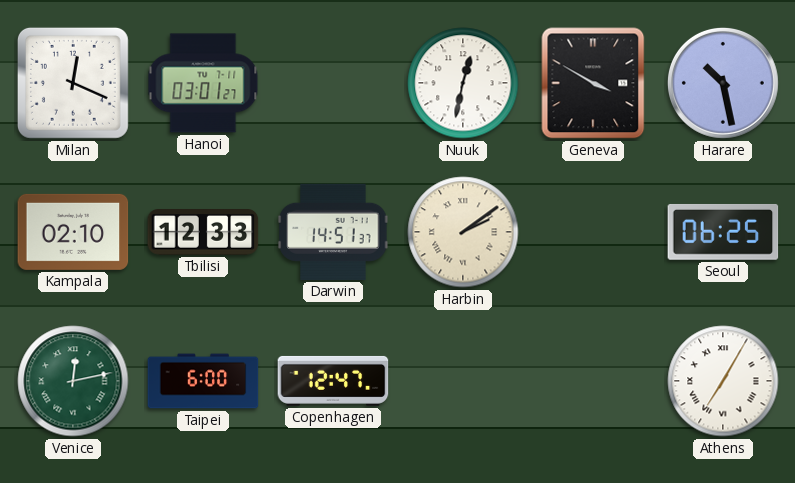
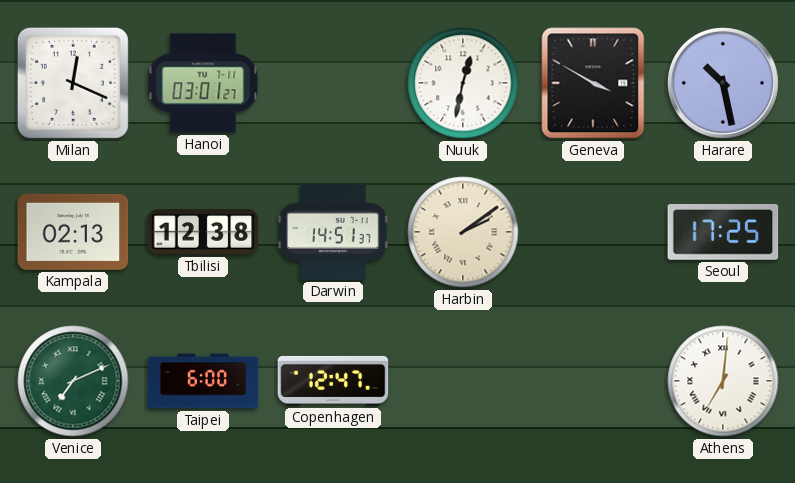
Kampala: 02:10 -> 02:13
Tbilisi: 12:33 -> 12:38
Seoul: 06:25 -> 17:25
Venice: 12:13 -> 7:11
Athens: 7:05 -> 7:01
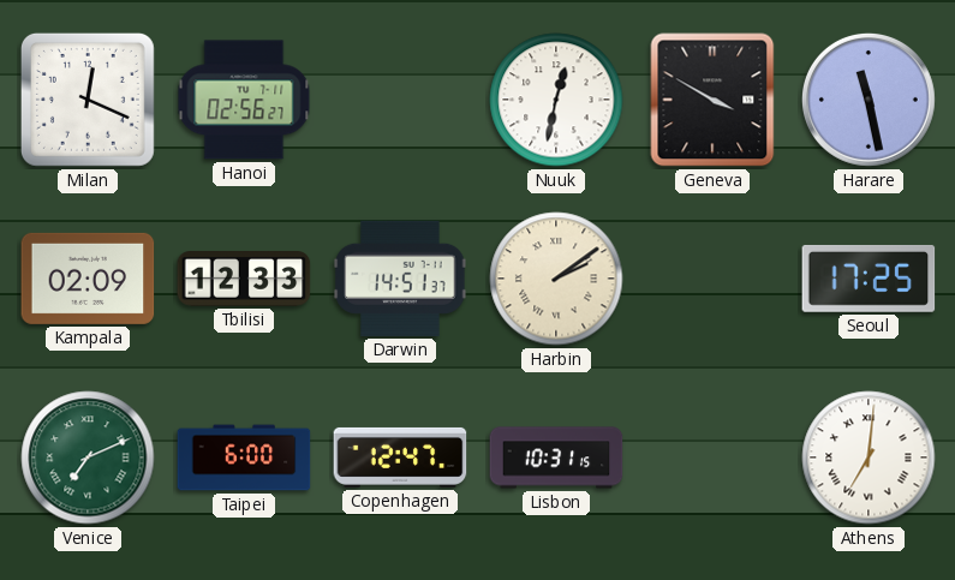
Hanoi: 03:01 -> 02:56
Harare: 10:28 -> 11:28
Kampala: 02:13 -> 02:09
Tbilisi: 12:38 -> 12:33
Lisbon: none -> 10:31
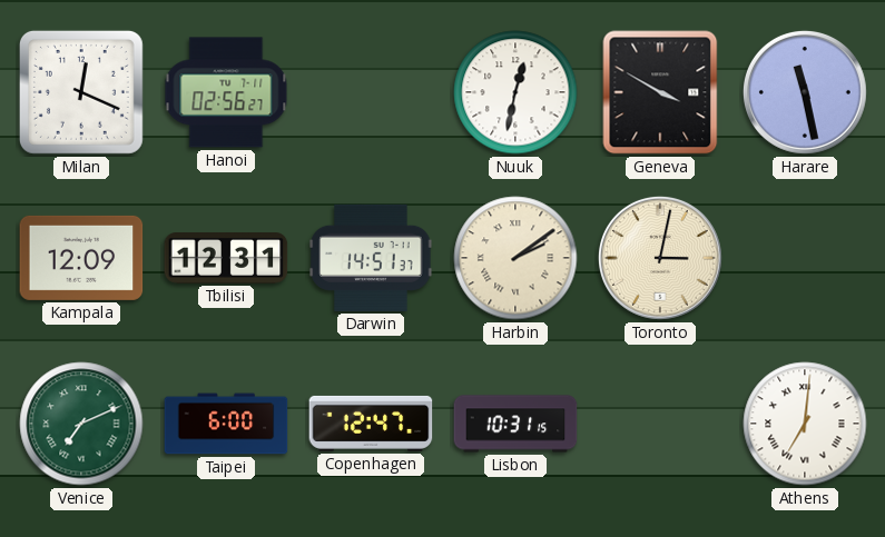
Kampala: 02:09 -> 12:09
Tbilisi: 12:33 -> 12:31
Toronto: none -> 3:02
Seoul: 17:25 -> none
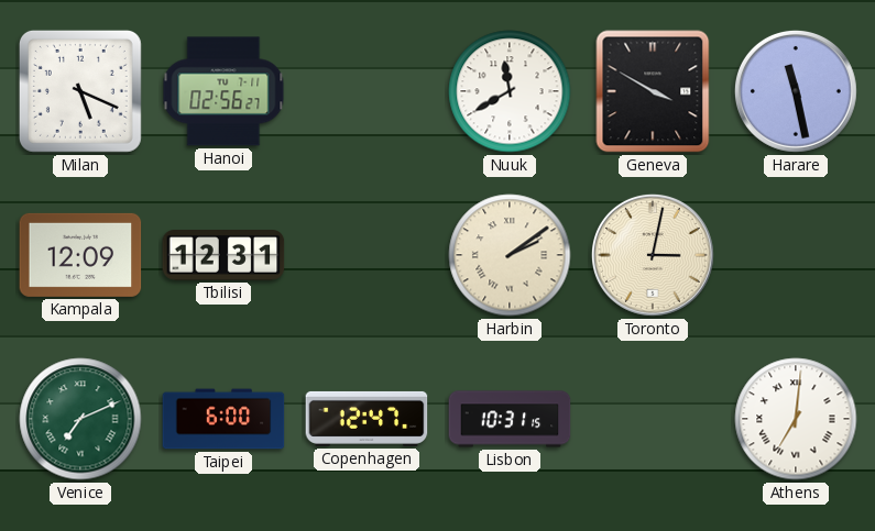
Milan: 12:19 -> 5:19
Nuuk: 12:32 -> 11:40
Darwin: 14:51 -> none
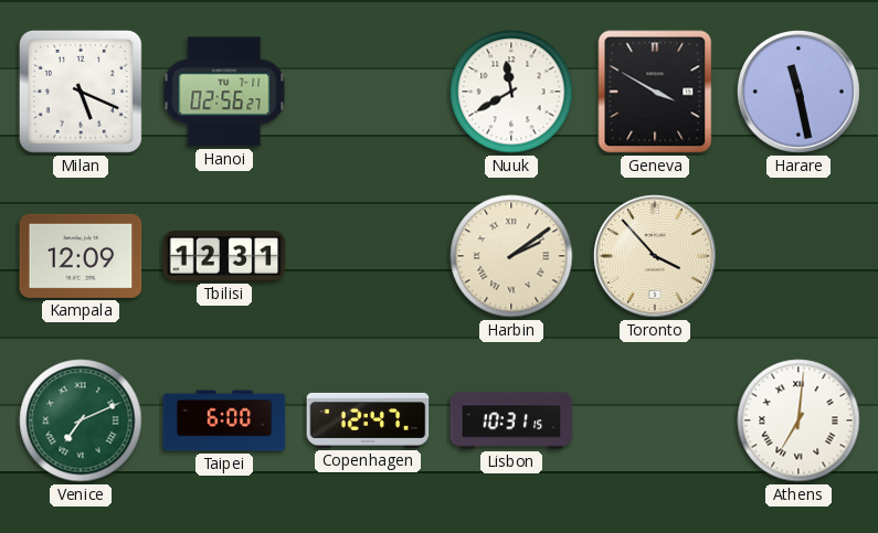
Toronto: 3:02 -> 3:53
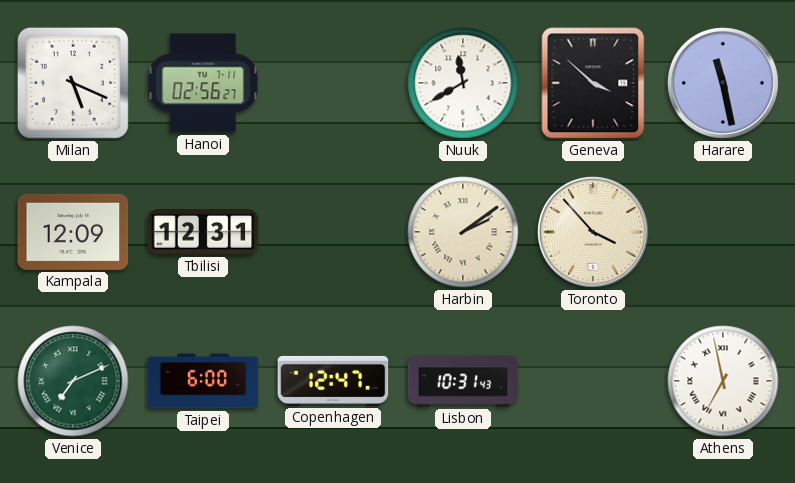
Geneva: 3:50 -> 3:52
Lisbon: 10:31:15 -> 10:31:43
Athens: 7:01 -> 6:58
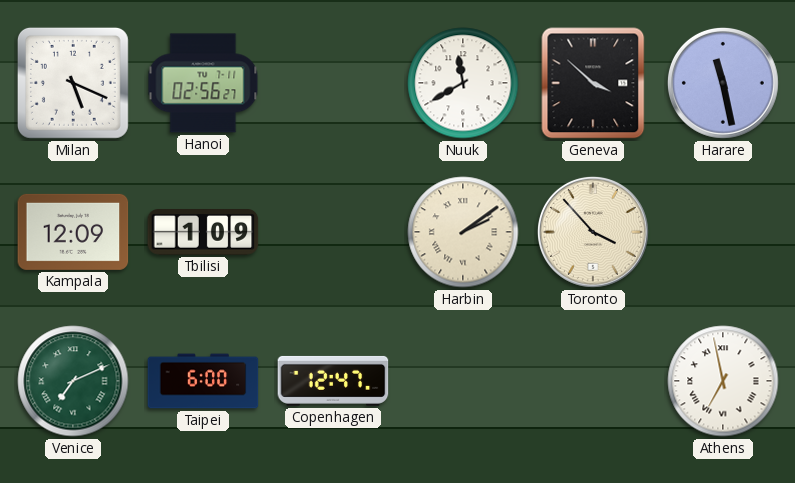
Tbilisi: 12:31 -> 1:09
Lisbon: 10:31 -> none
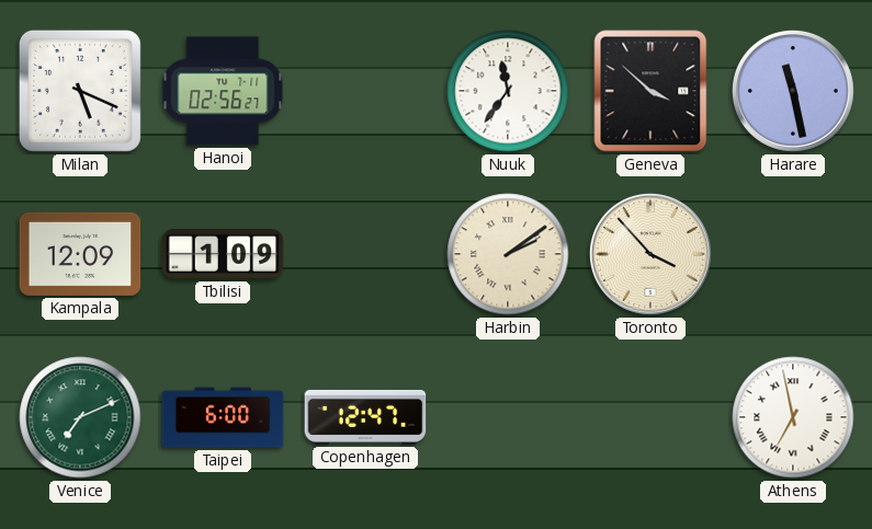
Nuuk: 11:40 -> 11:36
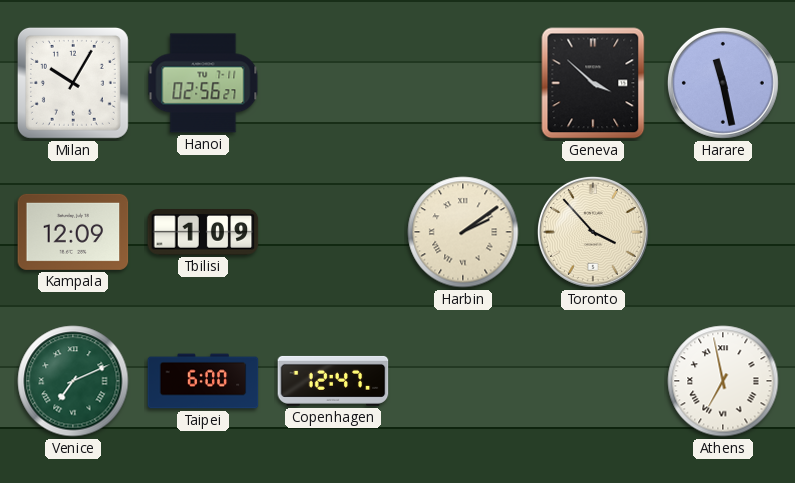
Milan: 5:19 -> 10:05
Nuuk: 11:36 -> none
